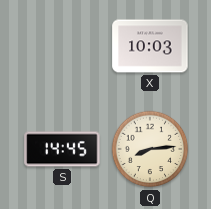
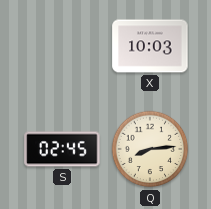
S: 14:45 -> 02:45
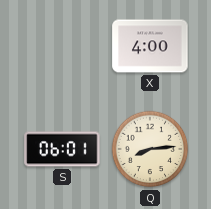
X: 10:03 -> 4:00
S: 02:45 -> 06:01
